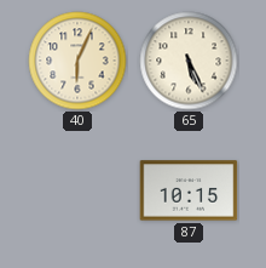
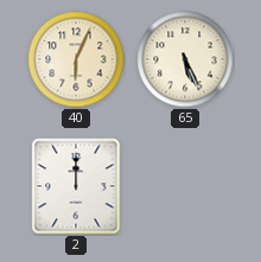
2: none -> 12:00
87: 10:15 -> none
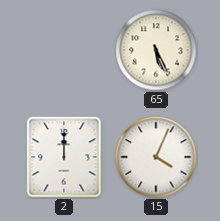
40: 6:04 -> none
15: none -> 4:04
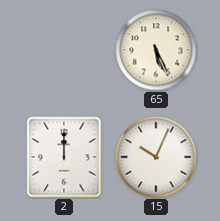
15: 4:04 -> 10:04
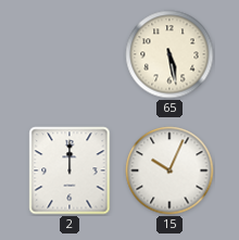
65: 5:26 -> 5:28
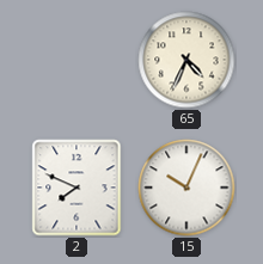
65: 5:28 -> 4:34
2: 12:00 -> 7:49
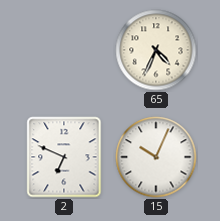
2: 7:49 -> 6:49
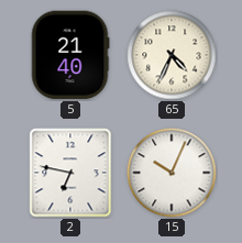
5: none -> 21:40
2: 6:49 -> 6:47
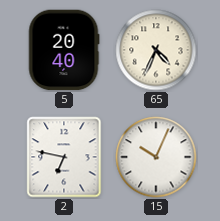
5: 21:40 -> 20:40
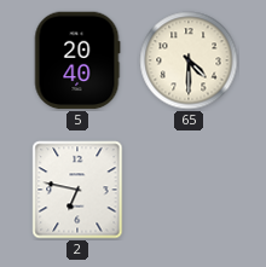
65: 4:34 -> 4:30
15: 10:04 -> none
